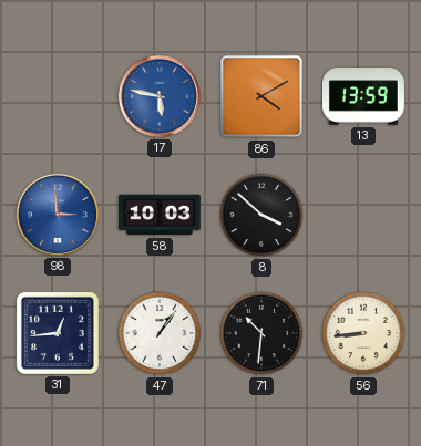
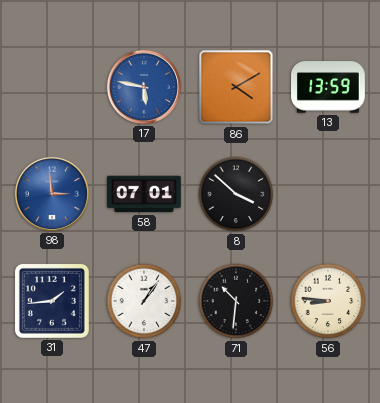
58: 10:03 -> 07:01
31: 12:44 -> 1:44
56: 8:44 -> 8:46
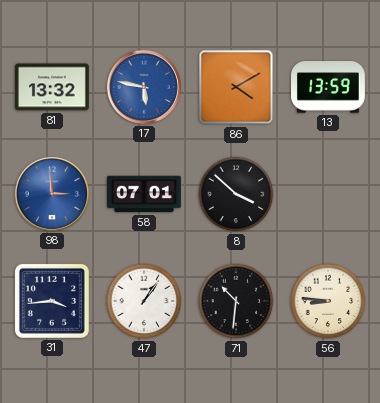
81: none -> 13:32
31: 1:44 -> 3:44
